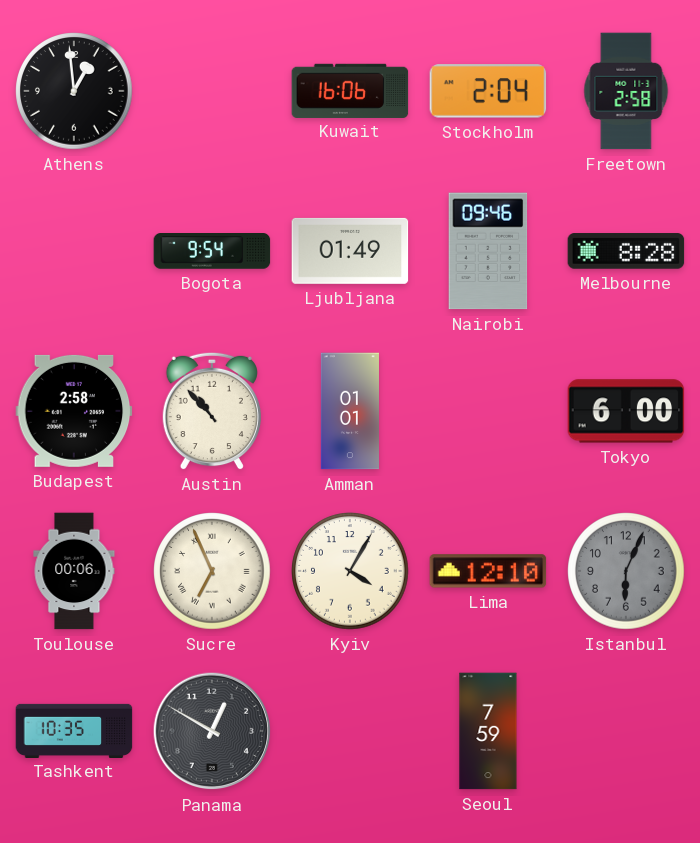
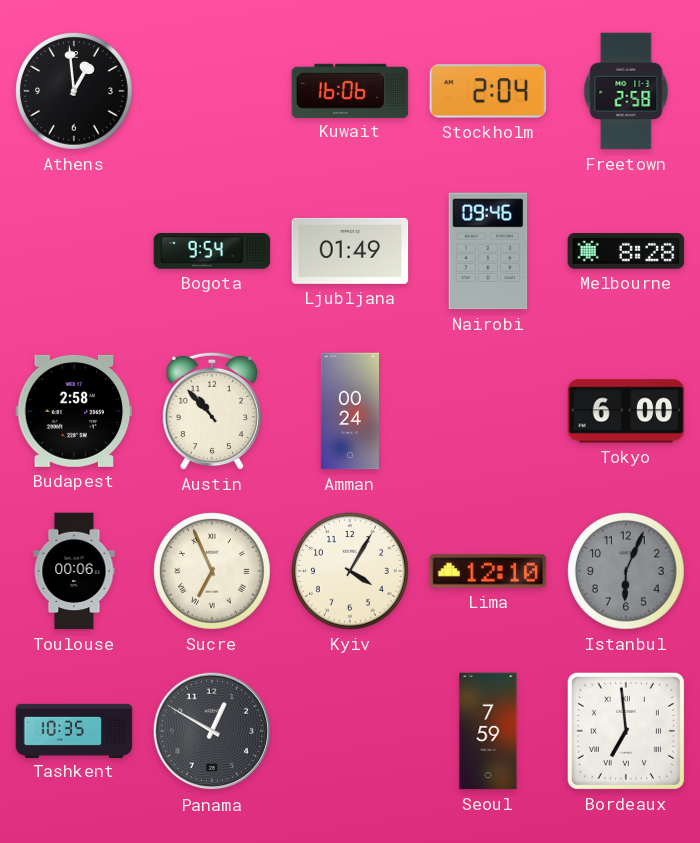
Amman: 01:01 -> 00:24
Bordeaux: none -> 6:59
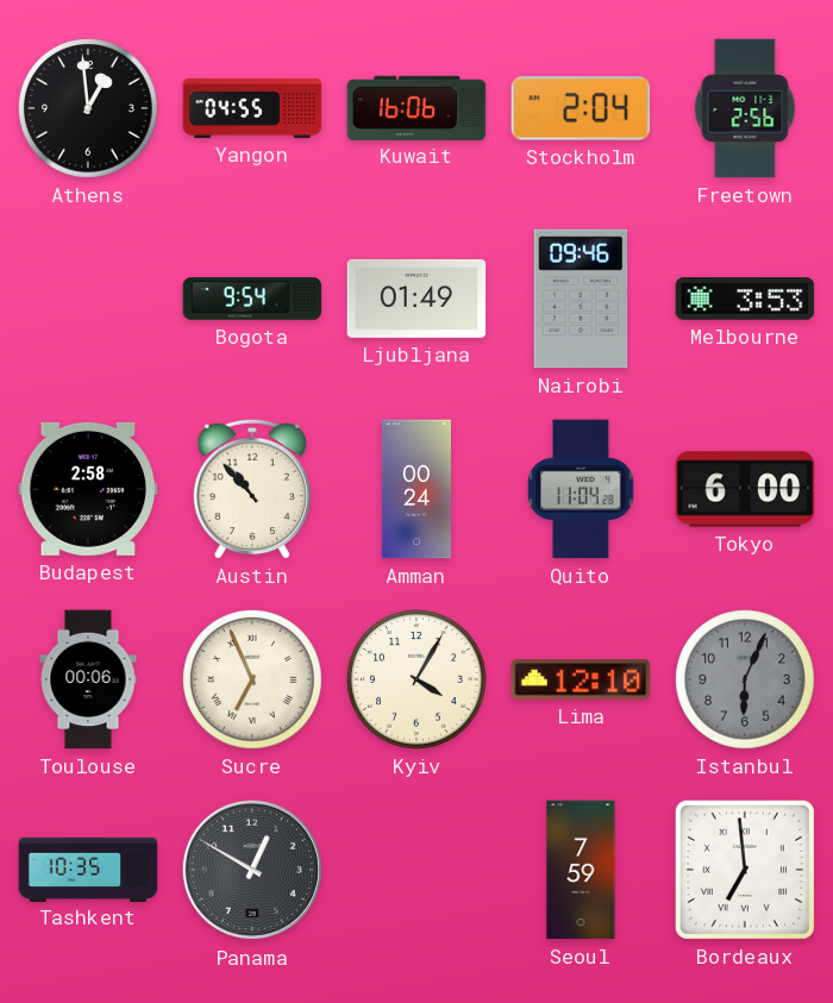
Yangon: none -> 04:55
Freetown: 2:58 -> 2:56
Melbourne: 8:28 -> 3:53
Quito: none -> 11:04
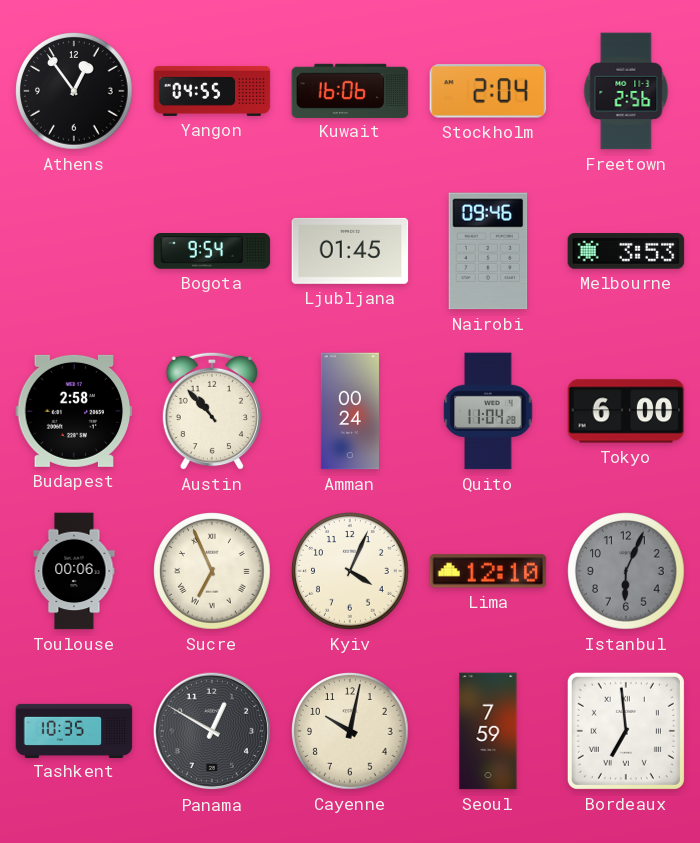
Athens: 12:59 -> 12:54
Ljubljana: 01:49 -> 01:45
Kyiv: 4:05 -> 4:04
Cayenne: none -> 10:02
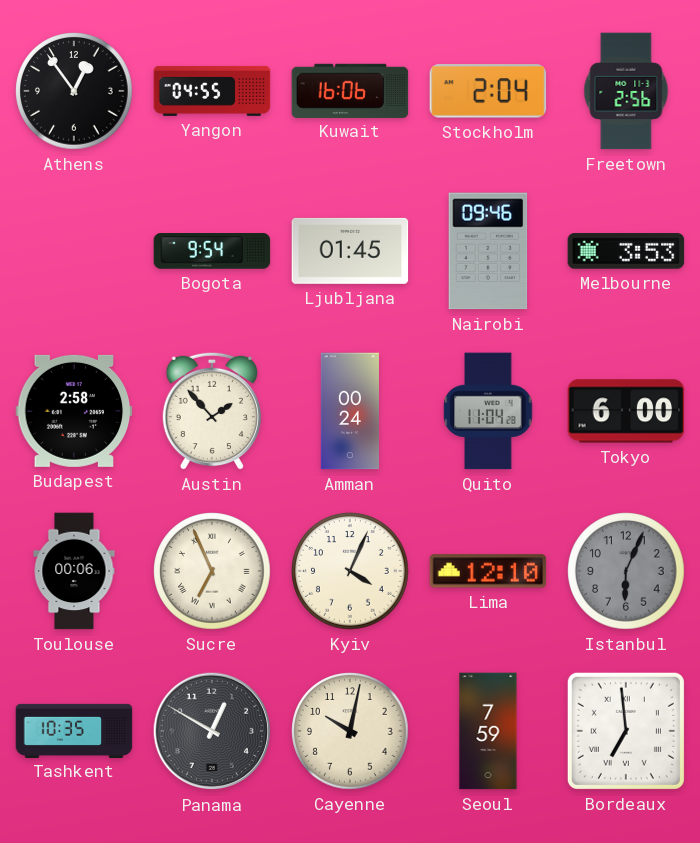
Austin: 10:53 -> 1:53
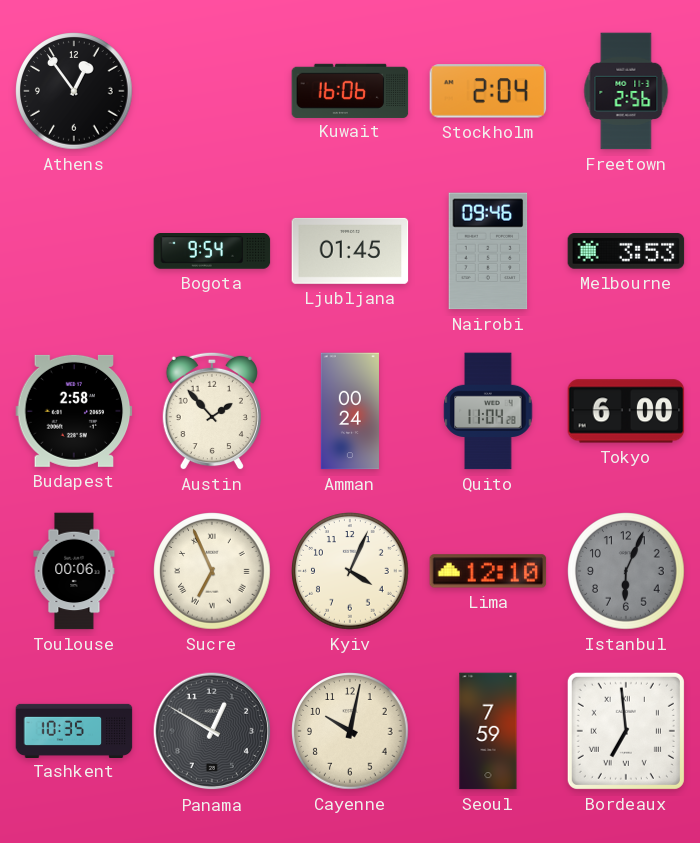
Yangon: 04:55 -> none
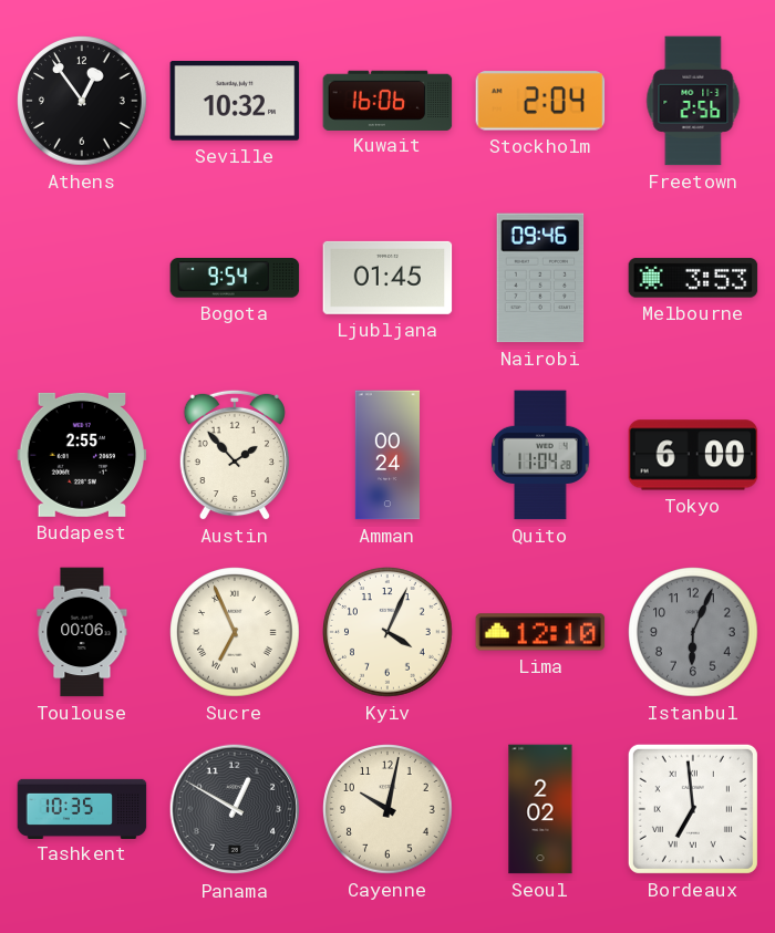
Seville: none -> 10:32
Budapest: 2:58 -> 2:55
Seoul: 7:59 -> 2:02
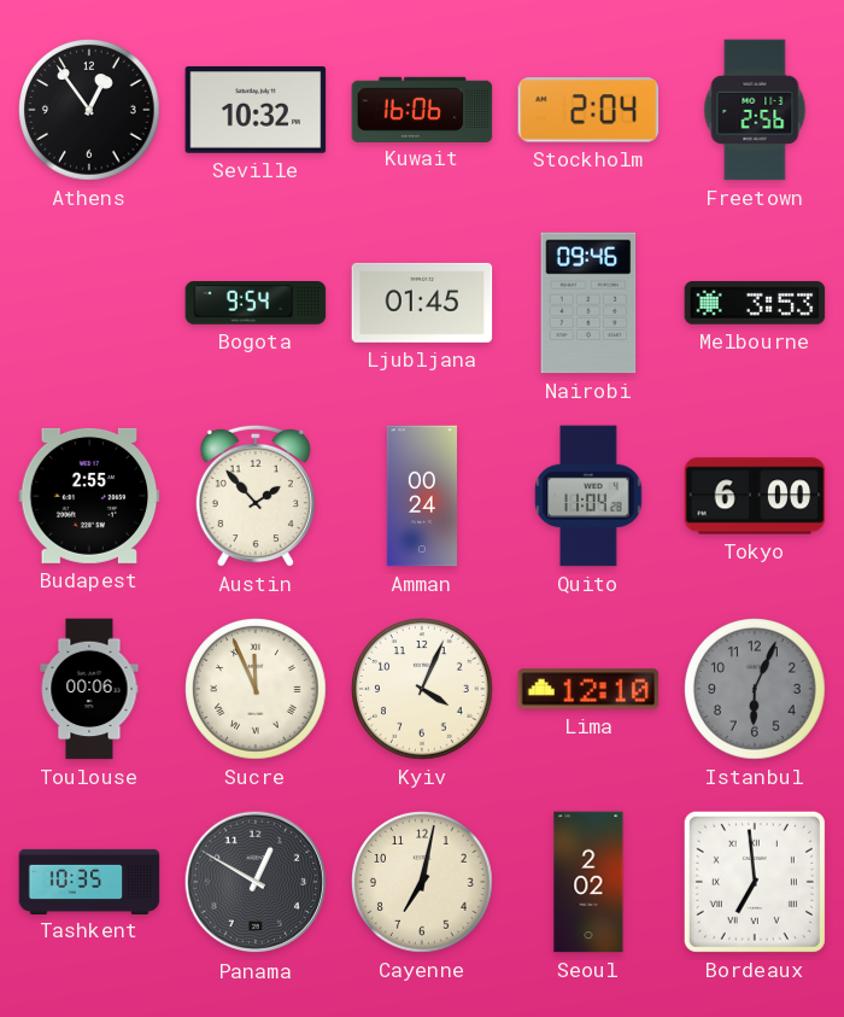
Sucre: 6:56 -> 11:56
Cayenne: 10:02 -> 7:02
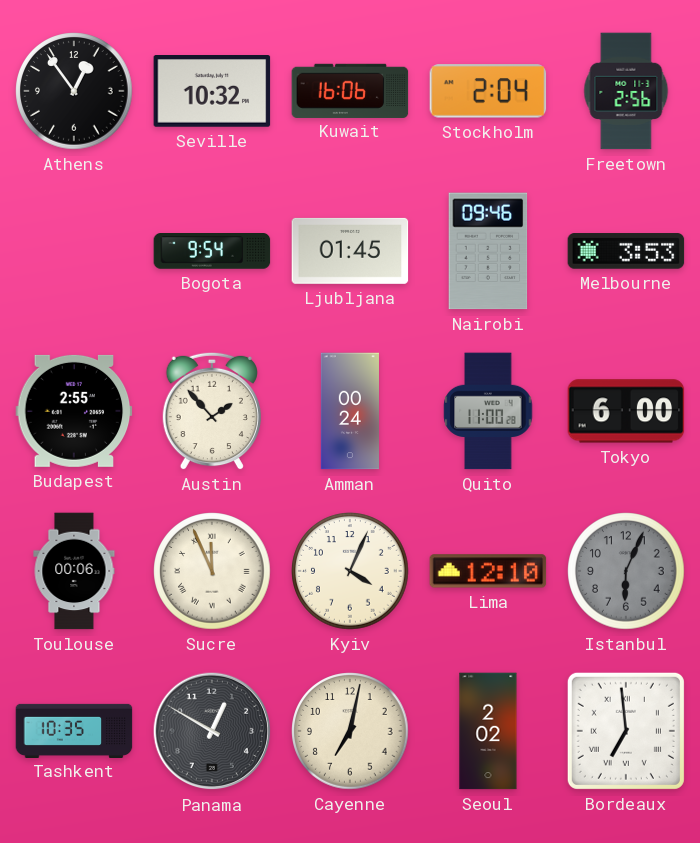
Quito: 11:04 -> 11:00
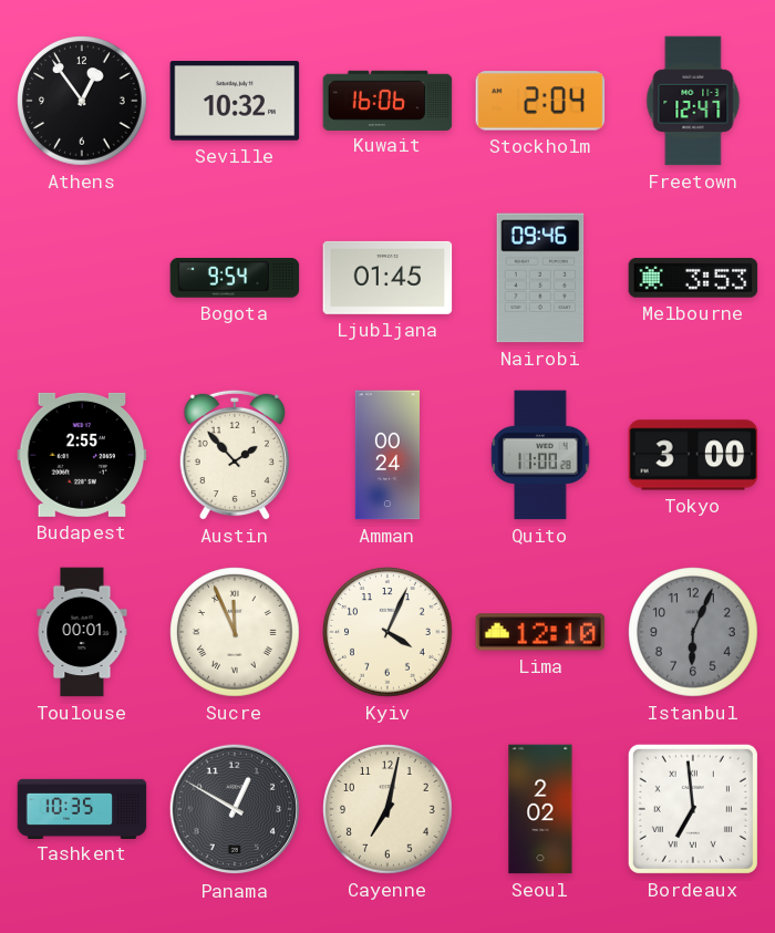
Freetown: 2:56 -> 12:47
Tokyo: 6:00 -> 3:00
Toulouse: 00:06 -> 00:01
